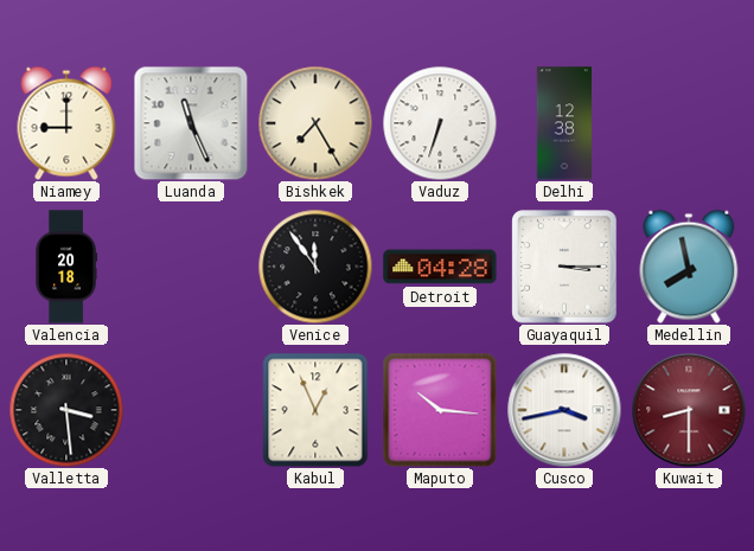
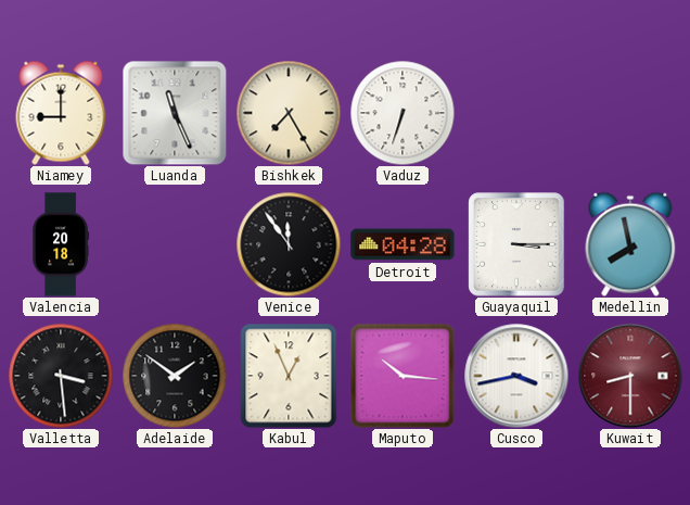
Delhi: 12:38 -> none
Adelaide: none -> 1:51
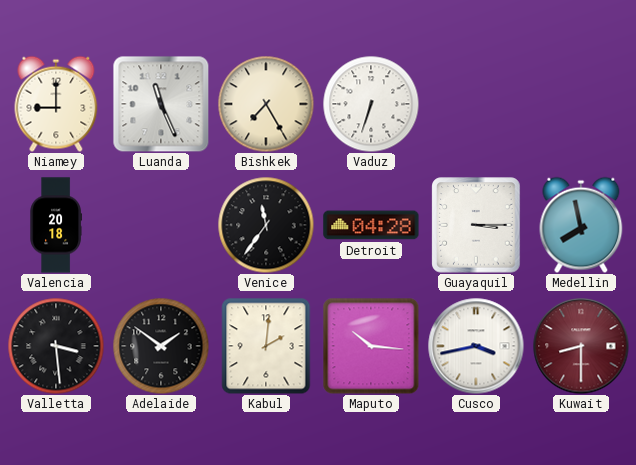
Venice: 11:54 -> 11:36
Kabul: 12:56 -> 2:01
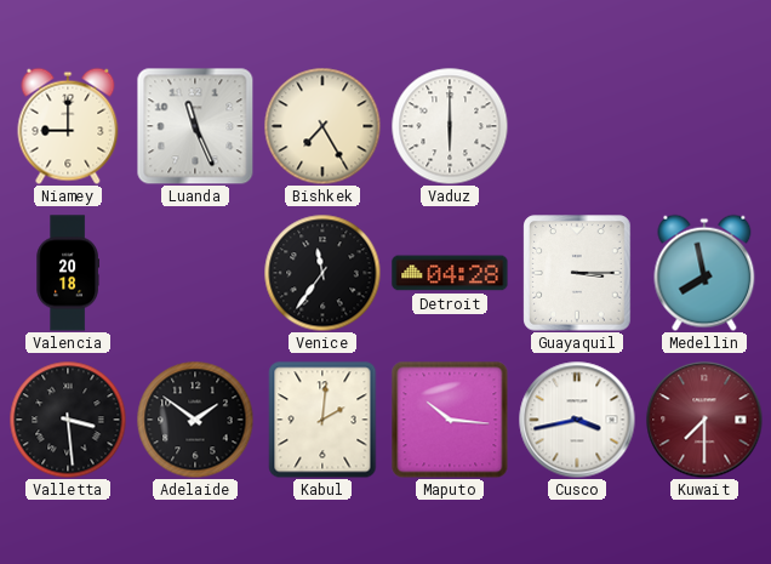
Vaduz: 6:33 -> 6:00
Kuwait: 8:30 -> 7:30
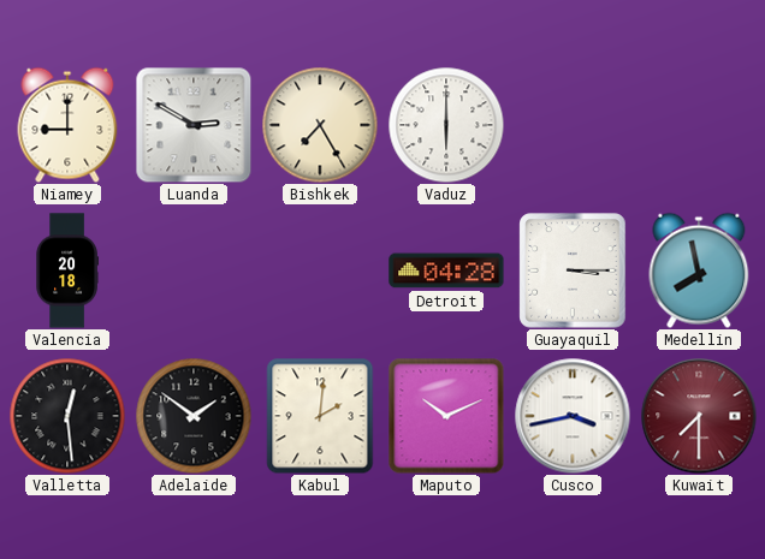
Luanda: 11:26 -> 2:50
Venice: 11:36 -> none
Valletta: 3:29 -> 12:29
Maputo: 10:16 -> 10:11
